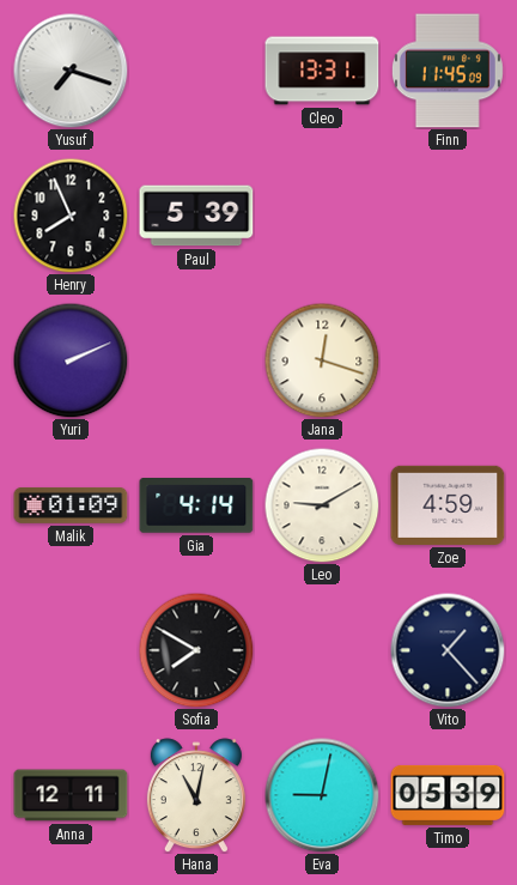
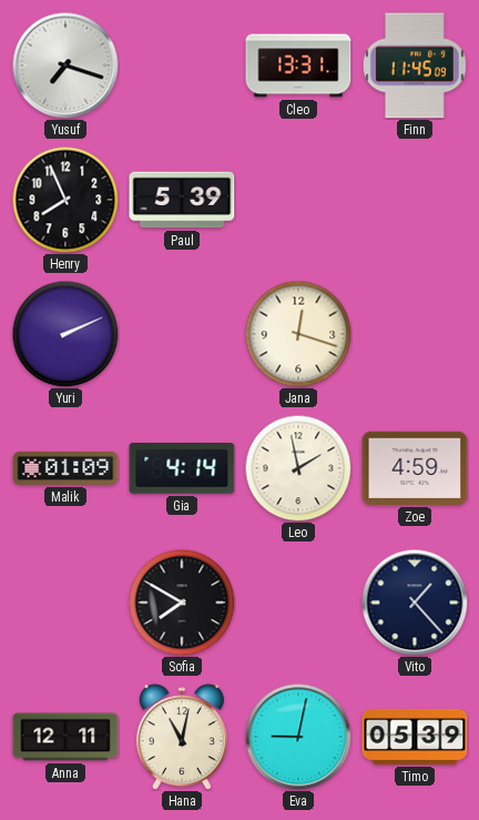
Leo: 9:10 -> 1:58
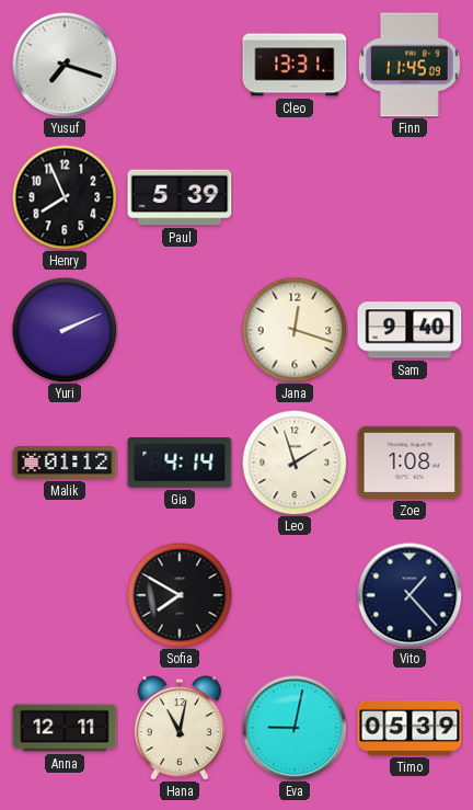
Sam: none -> 9:40
Malik: 01:09 -> 01:12
Leo: 1:58 -> 1:57
Zoe: 4:59 -> 1:08
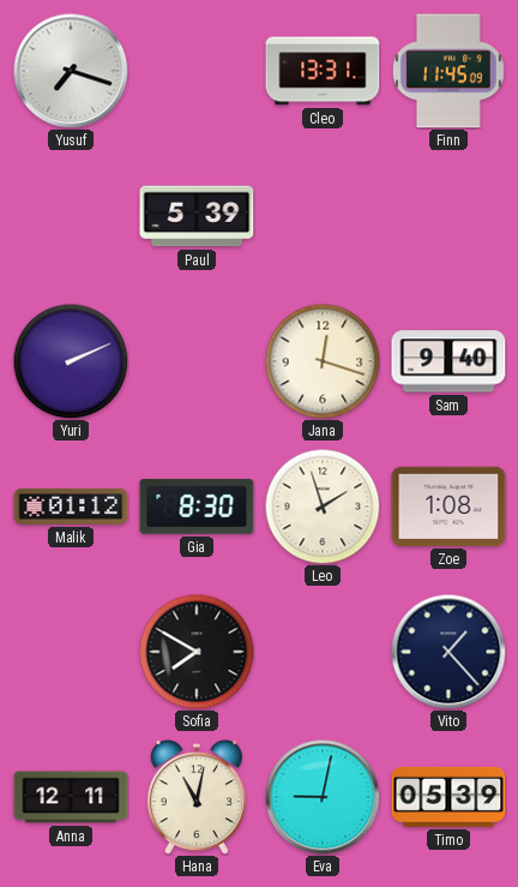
Henry: 7:56 -> none
Gia: 4:14 -> 8:30
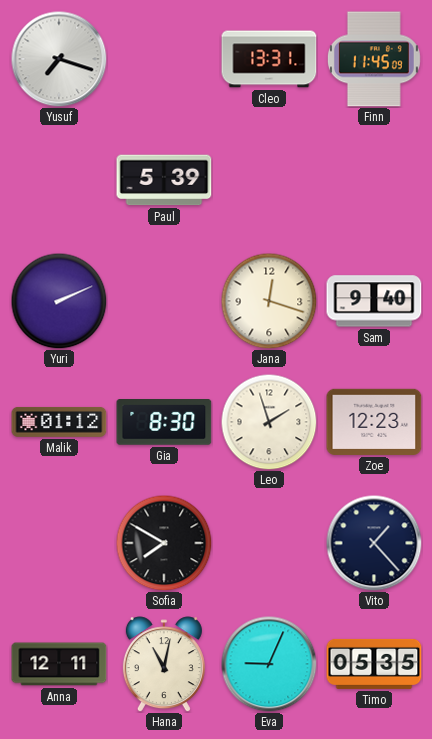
Zoe: 1:08 -> 12:23
Eva: 9:02 -> 9:04
Timo: 05:39 -> 05:35
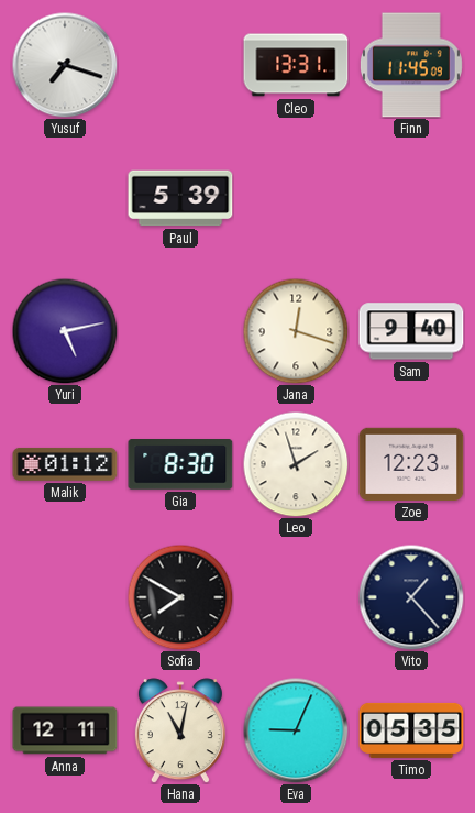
Yuri: 2:11 -> 5:13
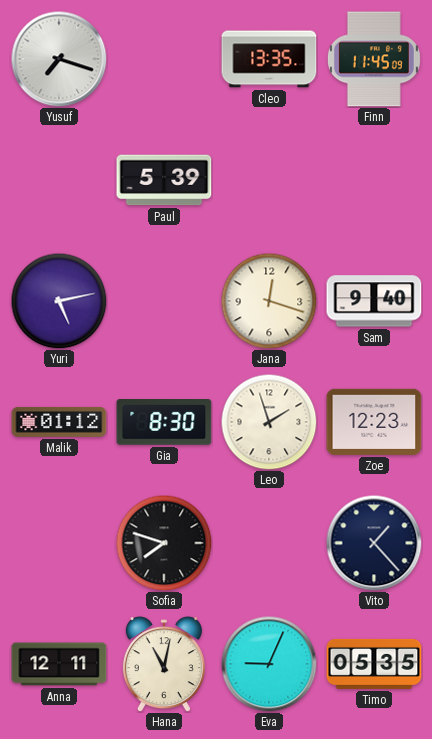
Cleo: 13:31 -> 13:35
Sofia: 7:50 -> 7:48
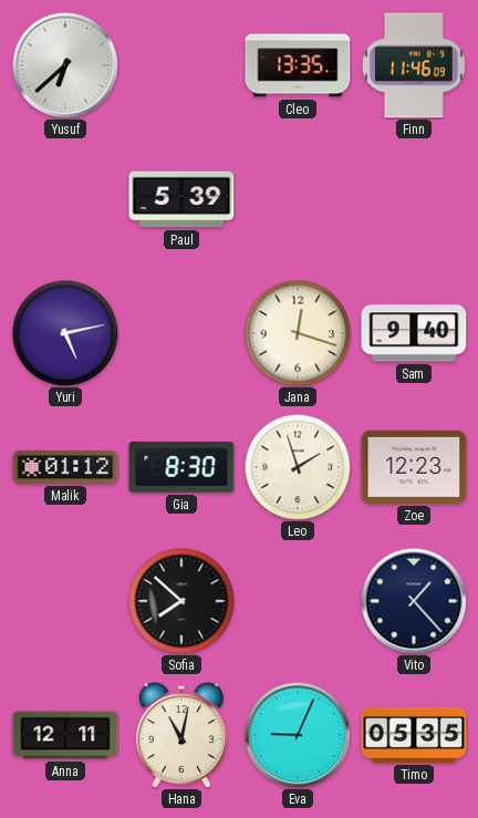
Yusuf: 7:18 -> 6:38
Finn: 11:45 -> 11:46
Sofia: 7:48 -> 7:52
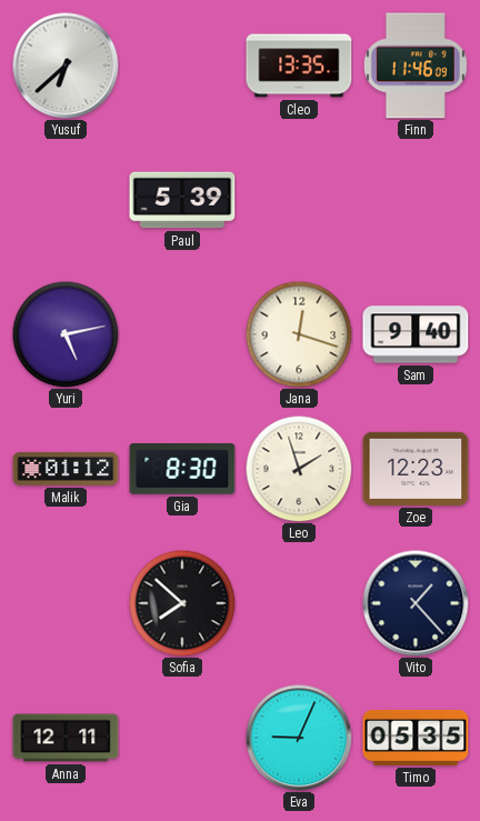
Hana: 11:02 -> none
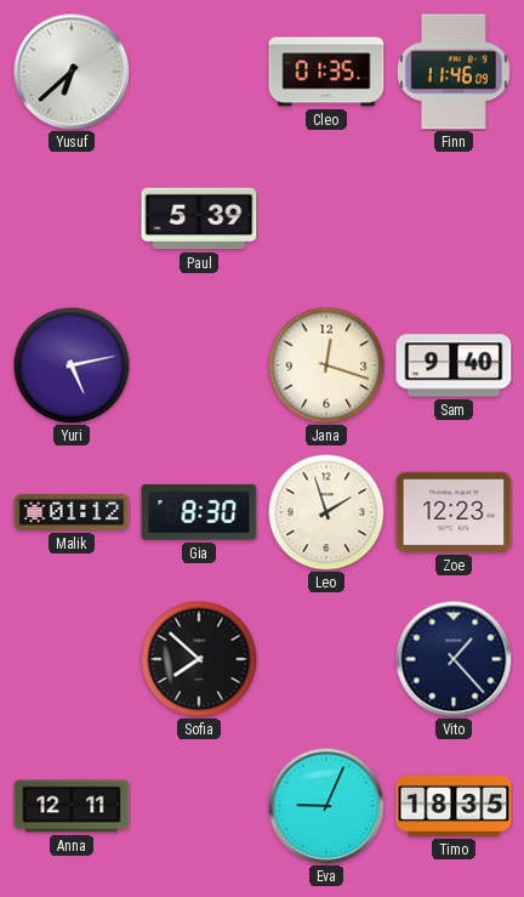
Cleo: 13:35 -> 01:35
Timo: 05:35 -> 18:35
